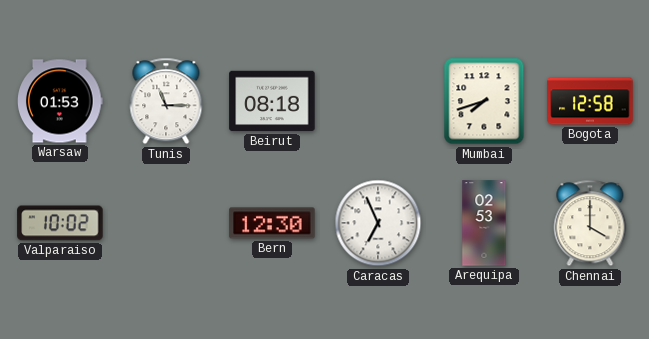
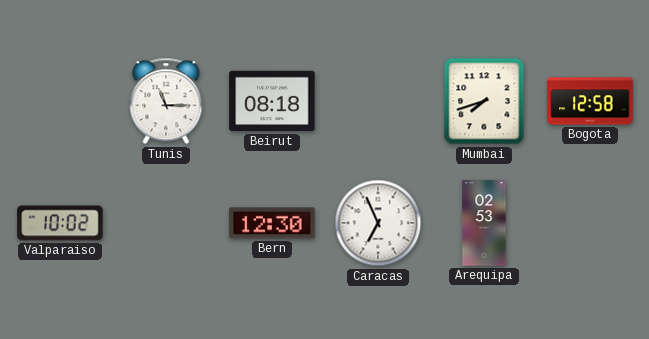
Warsaw: 01:53 -> none
Chennai: 4:00 -> none
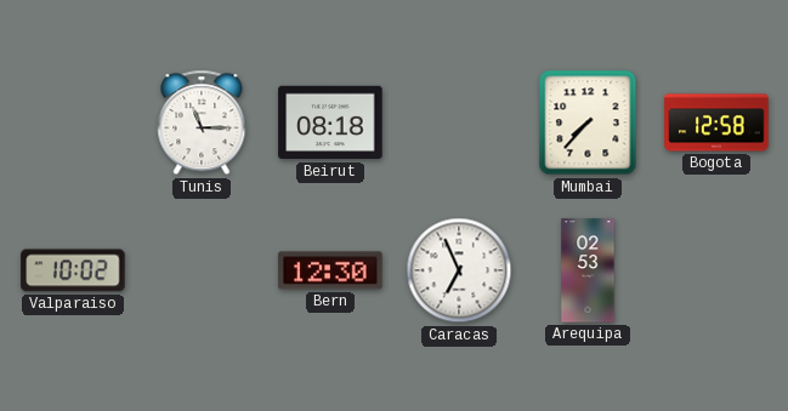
Mumbai: 7:42 -> 7:37
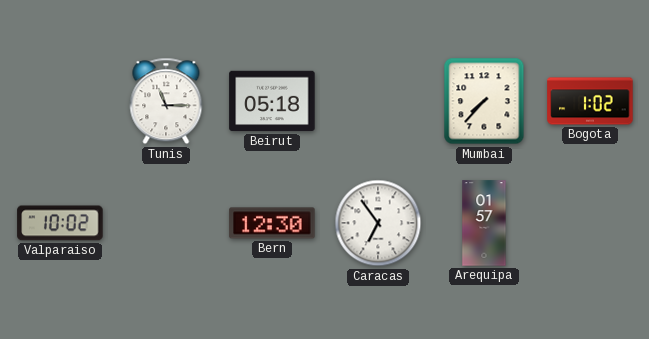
Beirut: 08:18 -> 05:18
Bogota: 12:58 -> 1:02
Caracas: 6:56 -> 6:54
Arequipa: 02:53 -> 01:57
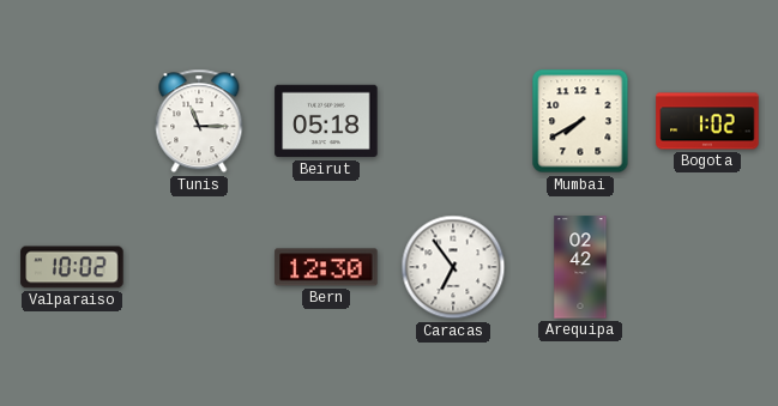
Mumbai: 7:37 -> 7:40
Arequipa: 01:57 -> 02:42
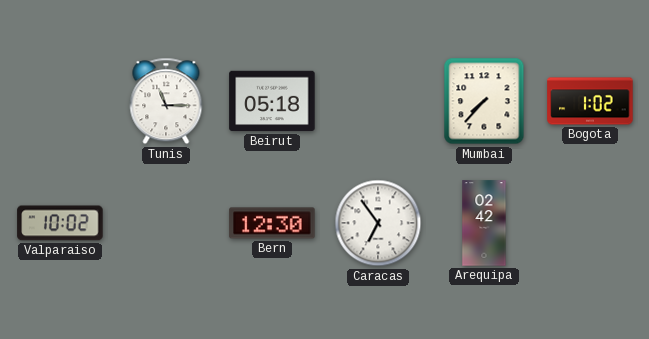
Mumbai: 7:40 -> 7:37
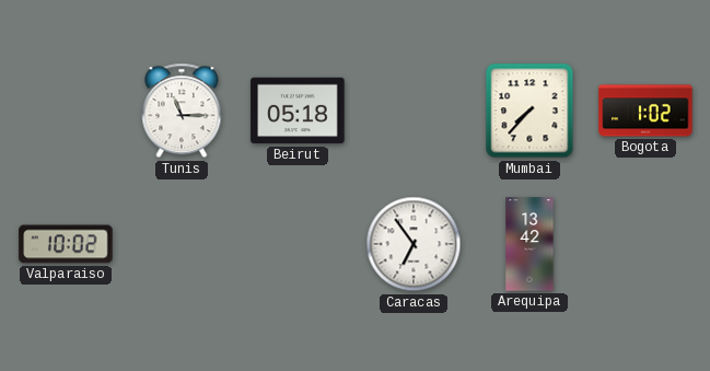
Bern: 12:30 -> none
Arequipa: 02:42 -> 13:42
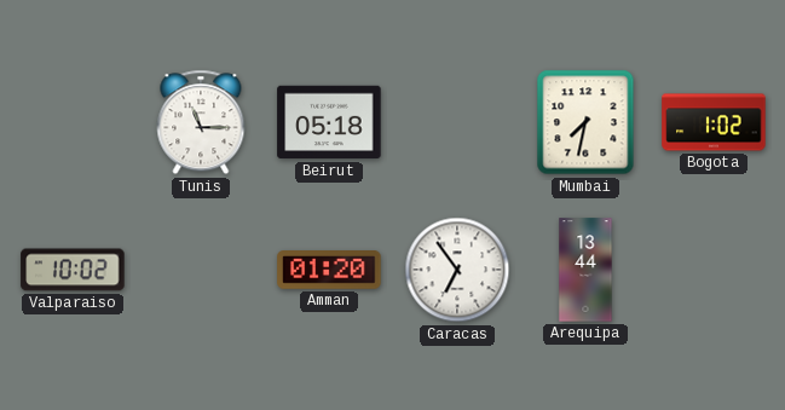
Mumbai: 7:37 -> 7:32
Amman: none -> 01:20
Arequipa: 13:42 -> 13:44
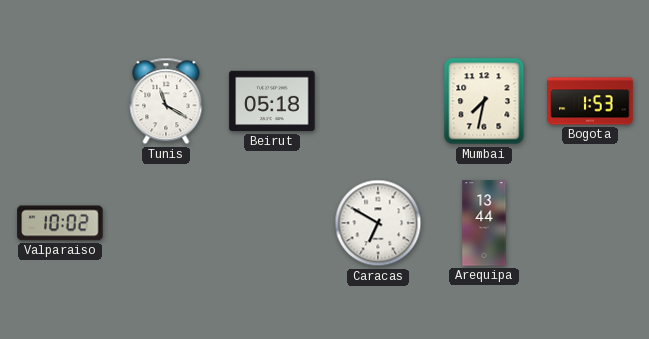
Tunis: 11:15 -> 11:20
Bogota: 1:02 -> 1:53
Amman: 01:20 -> none
Caracas: 6:54 -> 6:50
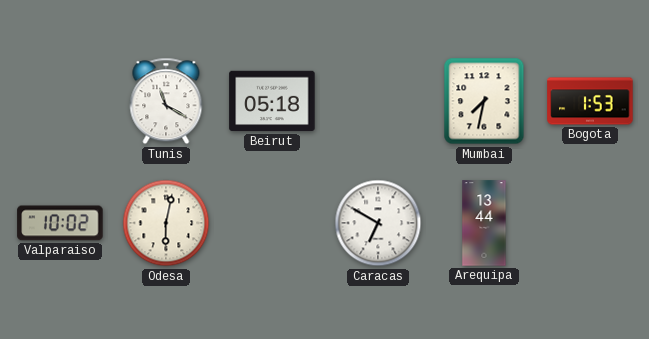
Odesa: none -> 6:02
